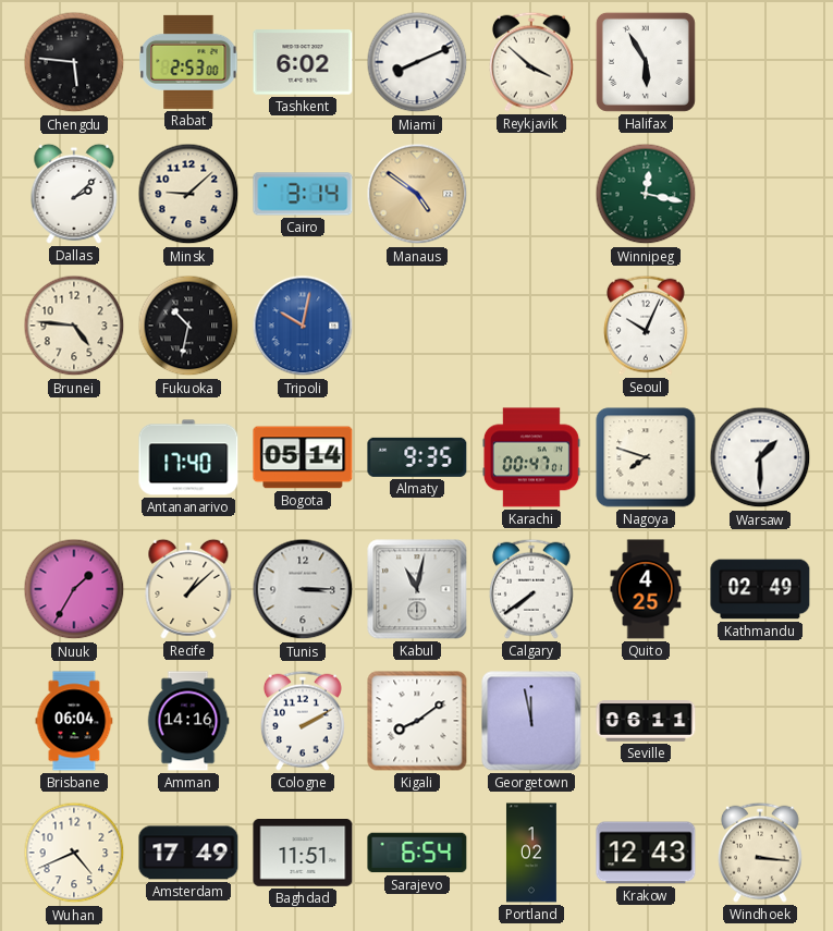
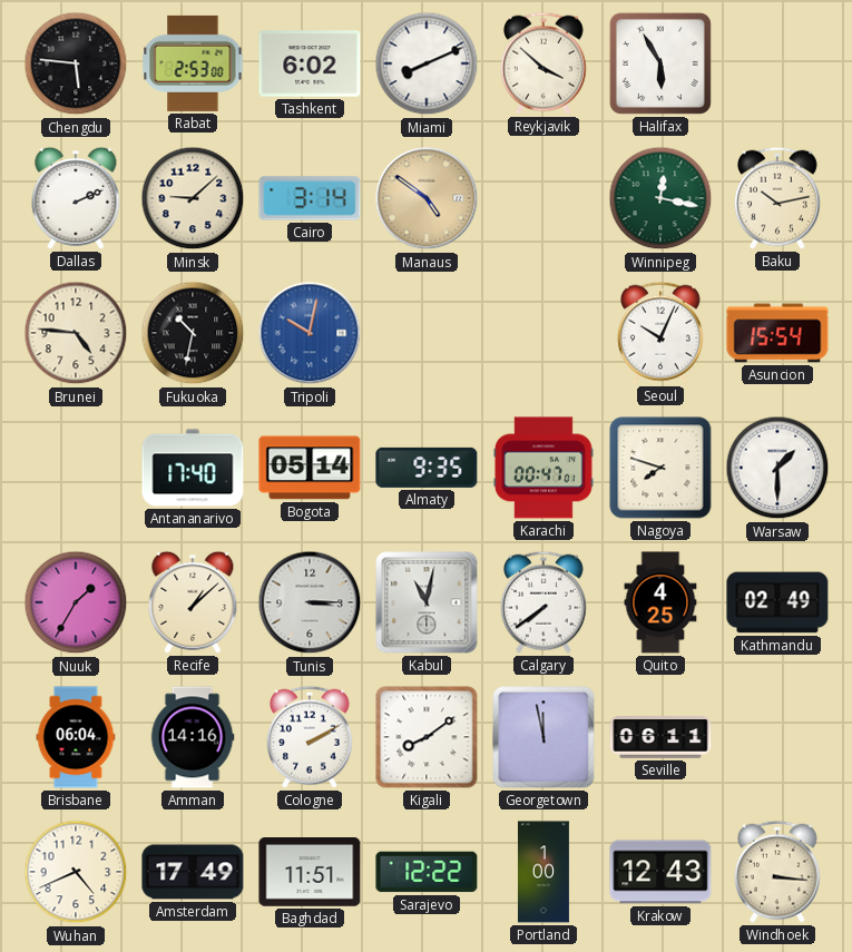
Dallas: 2:08 -> 2:11
Baku: none -> 10:13
Asuncion: none -> 15:54
Sarajevo: 6:54 -> 12:22
Portland: 1:02 -> 1:00
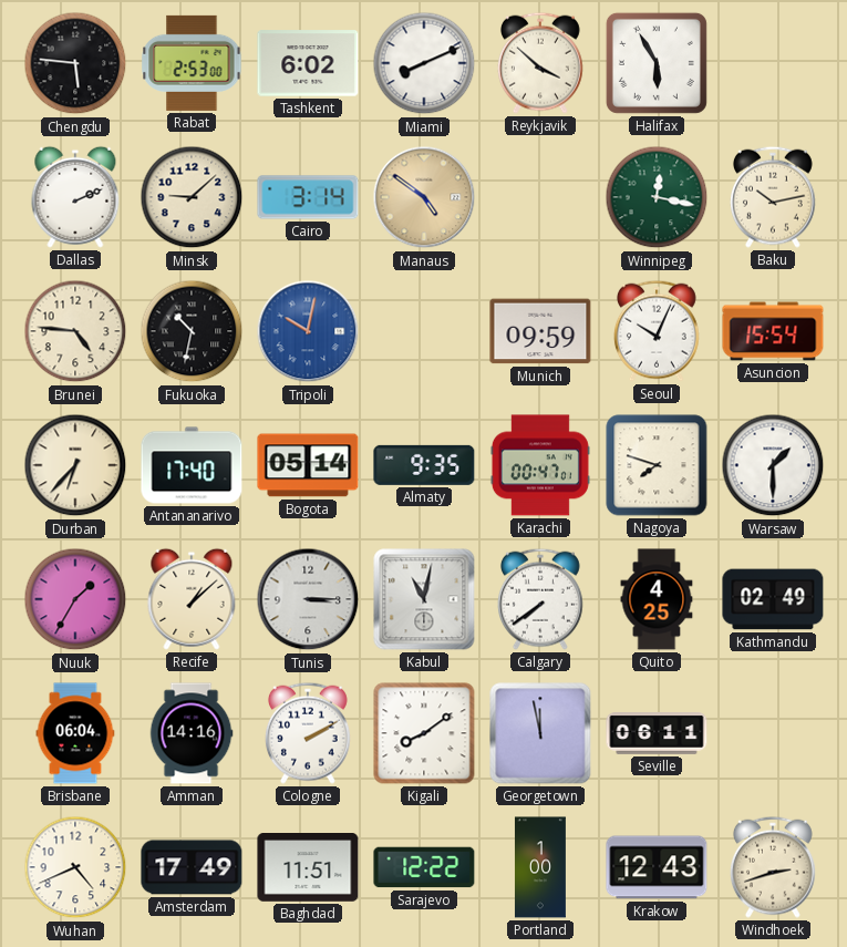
Munich: none -> 09:59
Durban: none -> 6:37
Windhoek: 3:16 -> 2:42
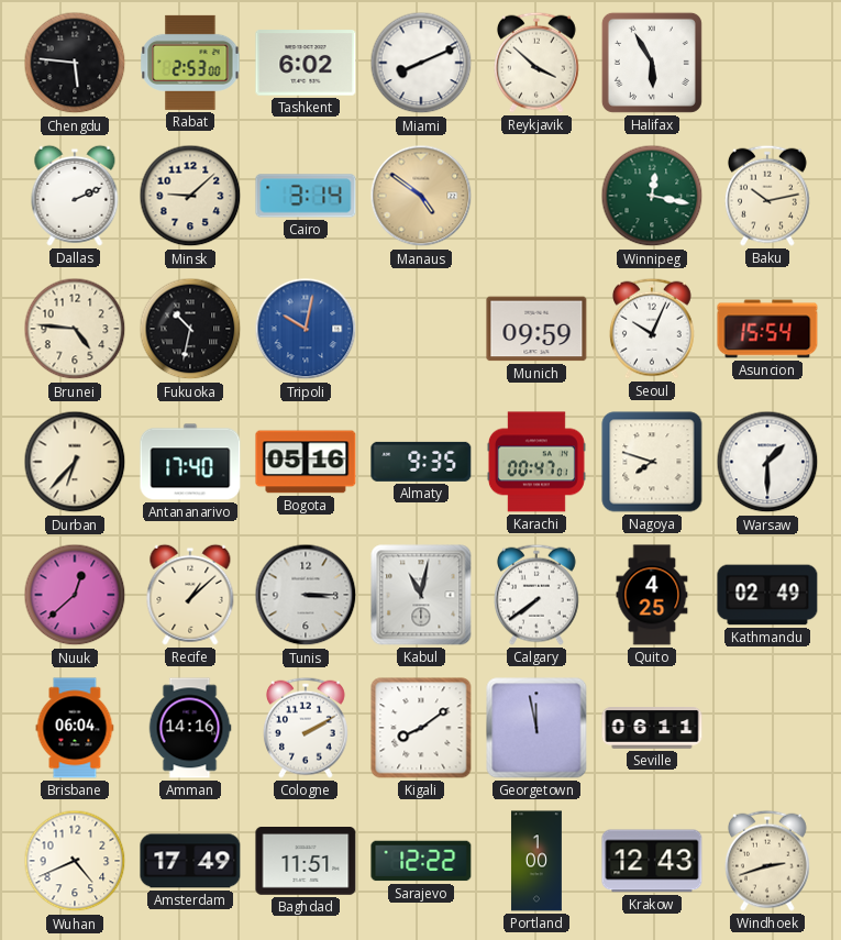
Bogota: 05:14 -> 05:16
Nuuk: 1:35 -> 12:38
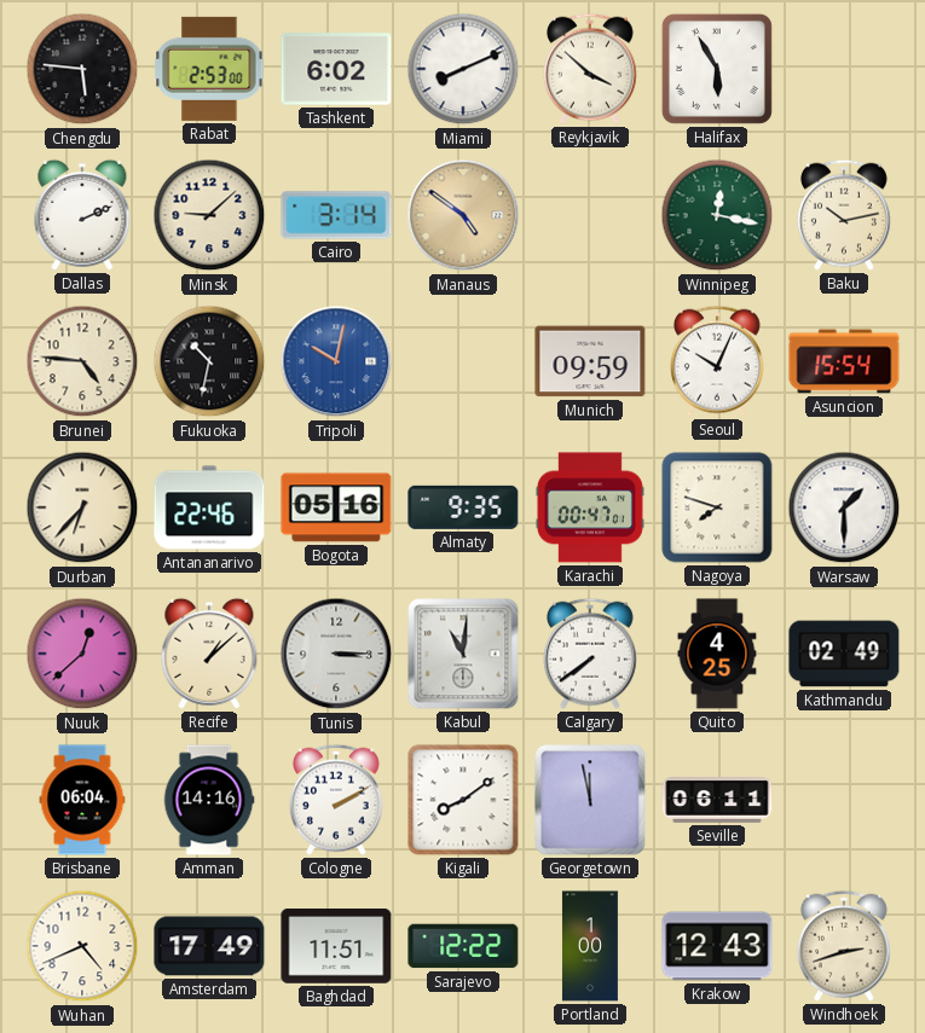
Antananarivo: 17:40 -> 22:46
Kabul: 11:02 -> 11:01
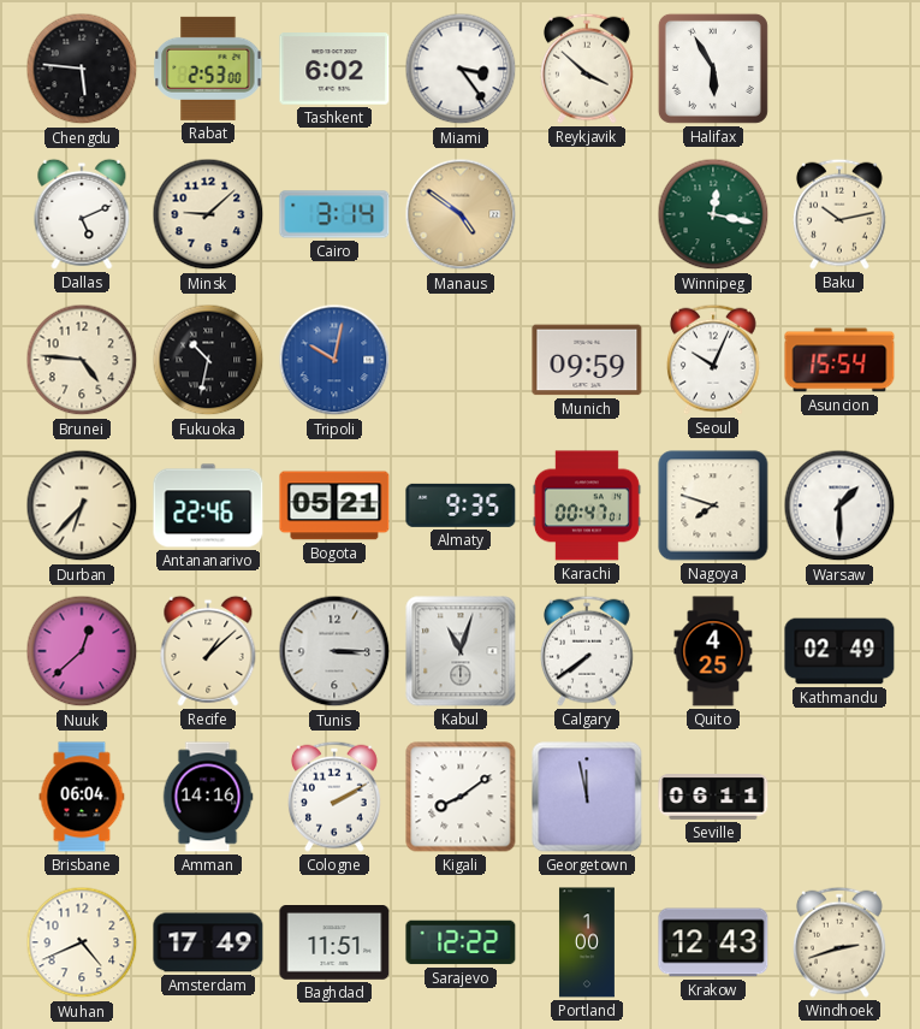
Miami: 8:11 -> 3:24
Dallas: 2:11 -> 5:11
Bogota: 05:16 -> 05:21
Kabul: 11:01 -> 11:03
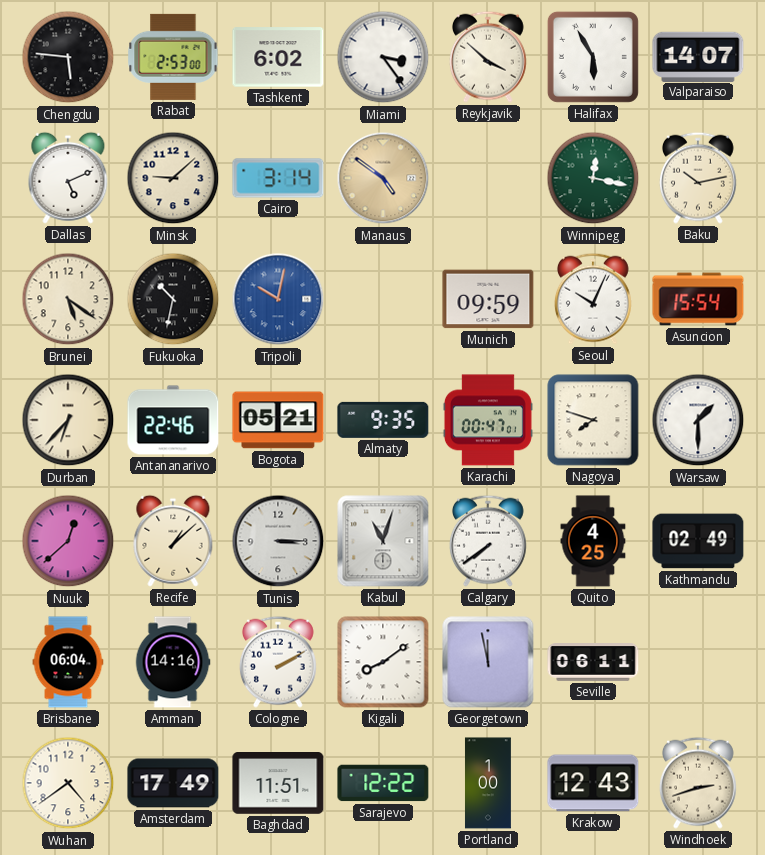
Valparaiso: none -> 14:07
Brunei: 4:46 -> 5:21
Wuhan: 4:41 -> 4:39
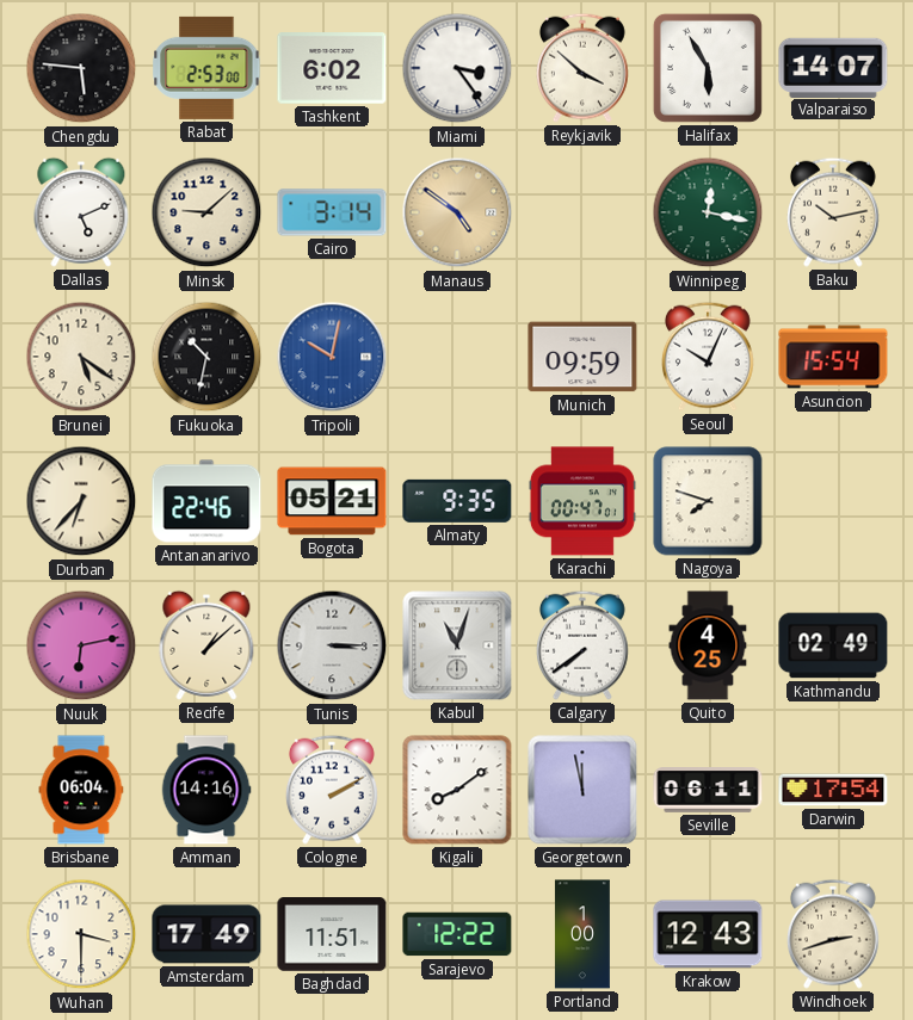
Warsaw: 1:30 -> none
Nuuk: 12:38 -> 6:13
Darwin: none -> 17:54
Wuhan: 4:39 -> 3:30
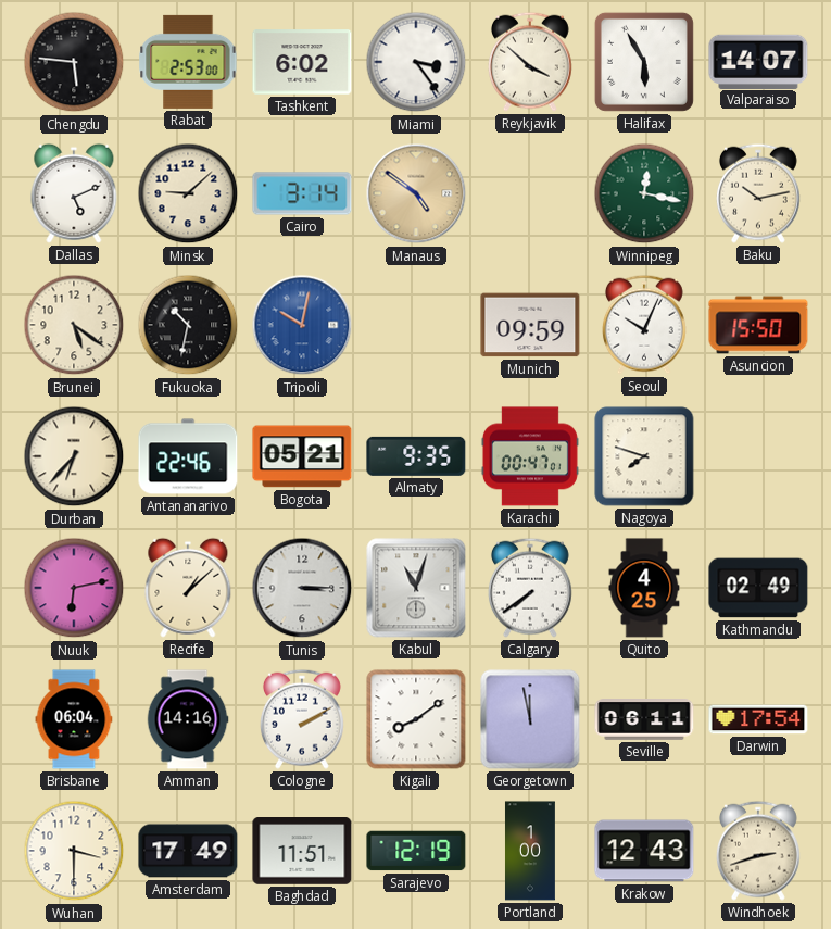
Asuncion: 15:54 -> 15:50
Sarajevo: 12:22 -> 12:19
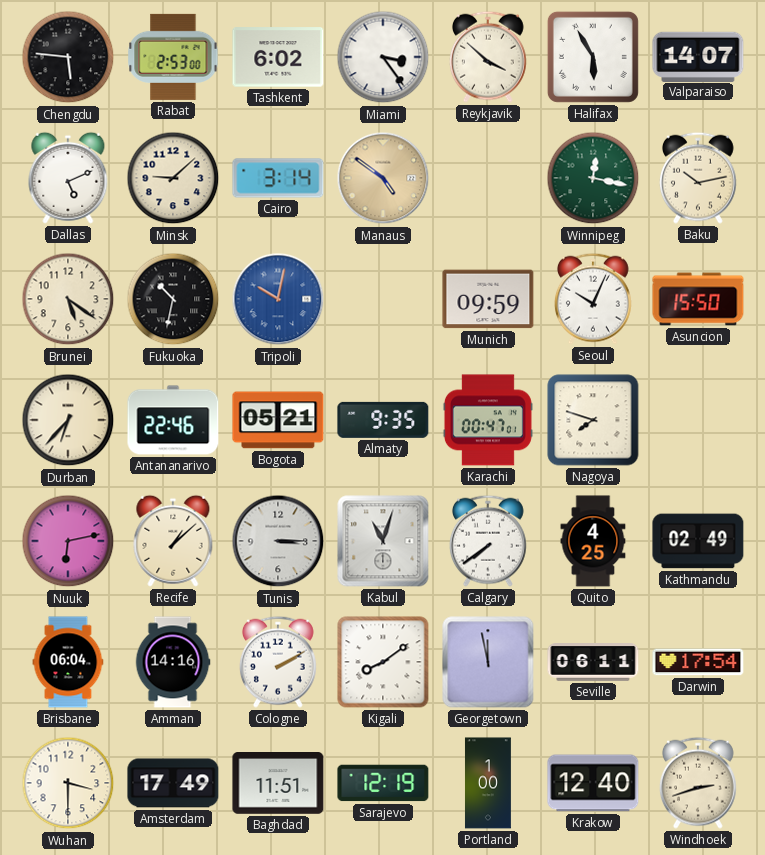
Krakow: 12:43 -> 12:40
